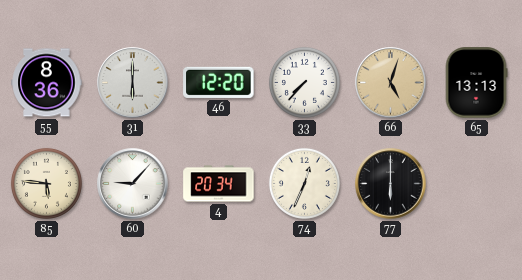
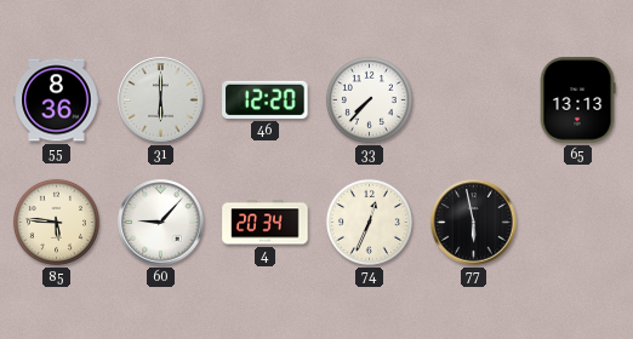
66: 5:03 -> none
77: 6:00 -> 5:58
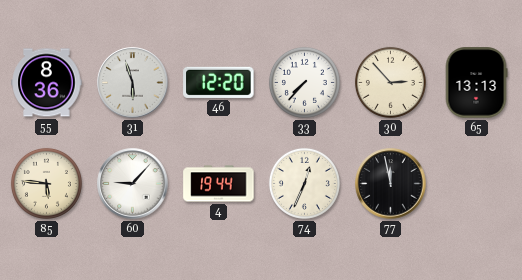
31: 6:00 -> 5:57
30: none -> 2:53
4: 20:34 -> 19:44
77: 5:58 -> 11:58
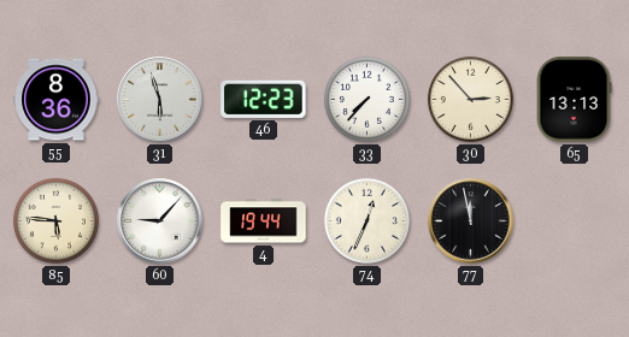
46: 12:20 -> 12:23
